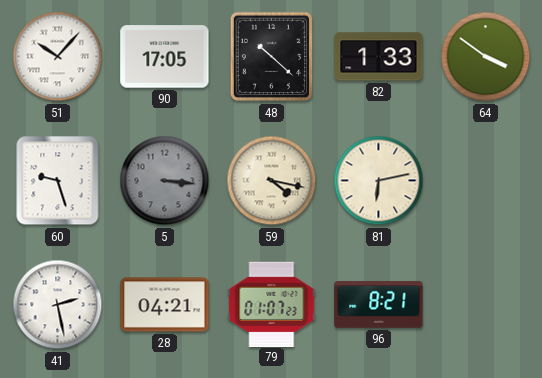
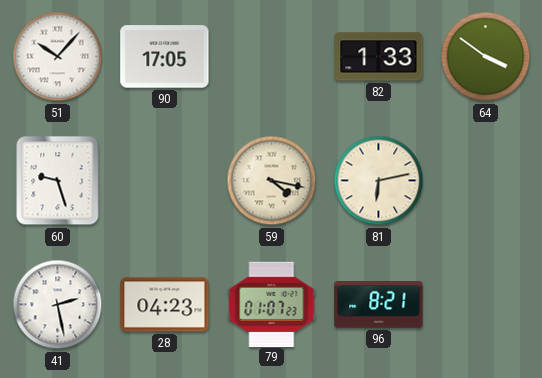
48: 10:22 -> none
5: 3:16 -> none
28: 04:21 -> 04:23
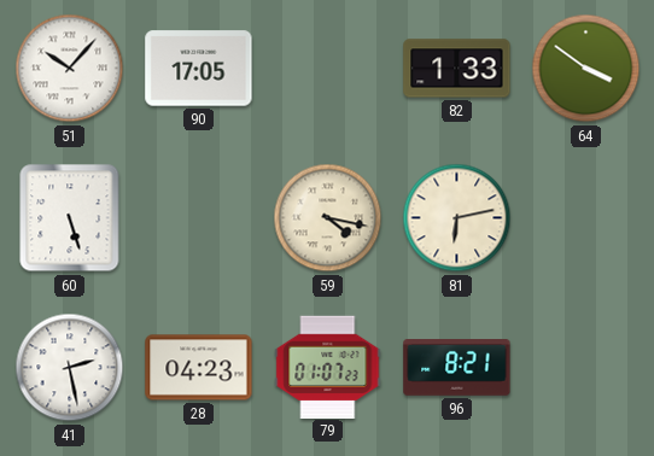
60: 9:27 -> 5:27
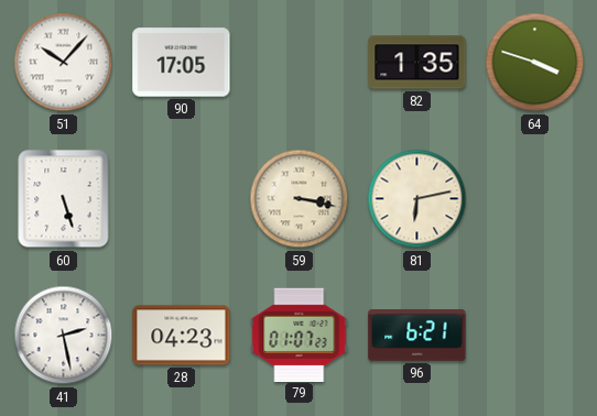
82: 1:33 -> 1:35
64: 3:51 -> 3:48
59: 4:17 -> 3:17
96: 8:21 -> 6:21
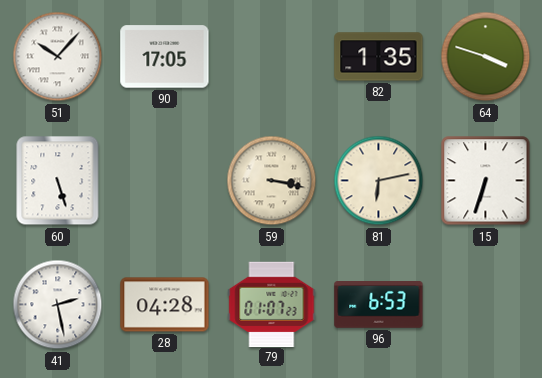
15: none -> 6:33
28: 04:23 -> 04:28
96: 6:21 -> 6:53
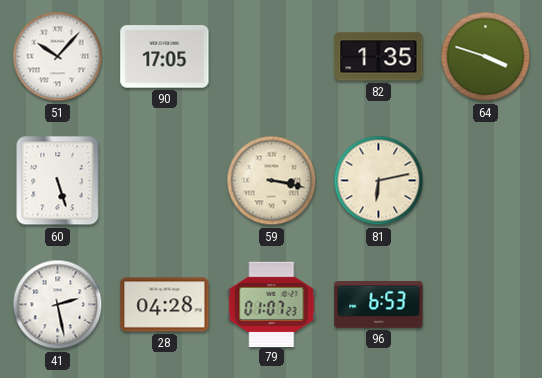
15: 6:33 -> none
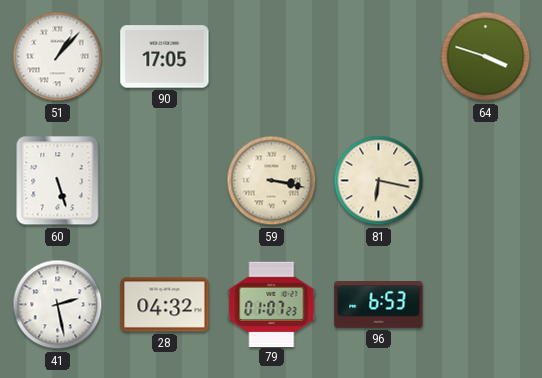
51: 10:07 -> 1:07
82: 1:35 -> none
81: 6:13 -> 6:17
28: 04:28 -> 04:32
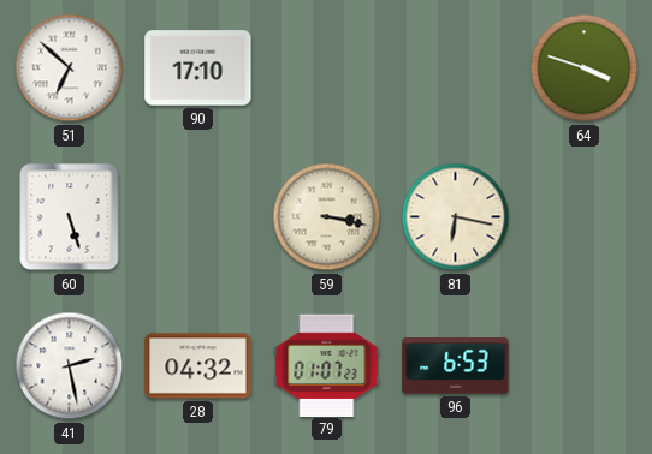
51: 1:07 -> 6:52
90: 17:05 -> 17:10
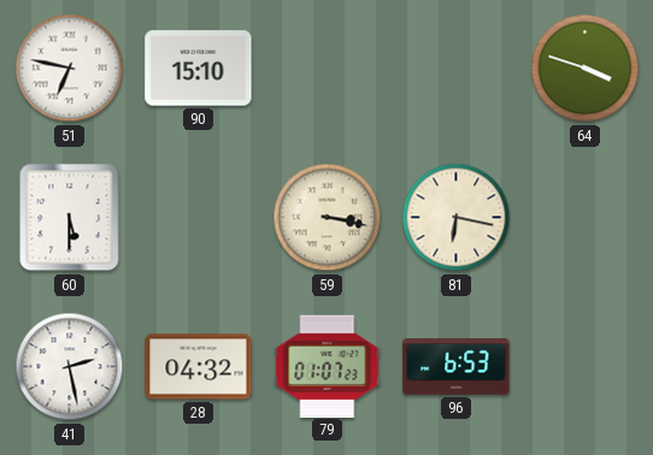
51: 6:52 -> 6:47
90: 17:10 -> 15:10
60: 5:27 -> 5:30
